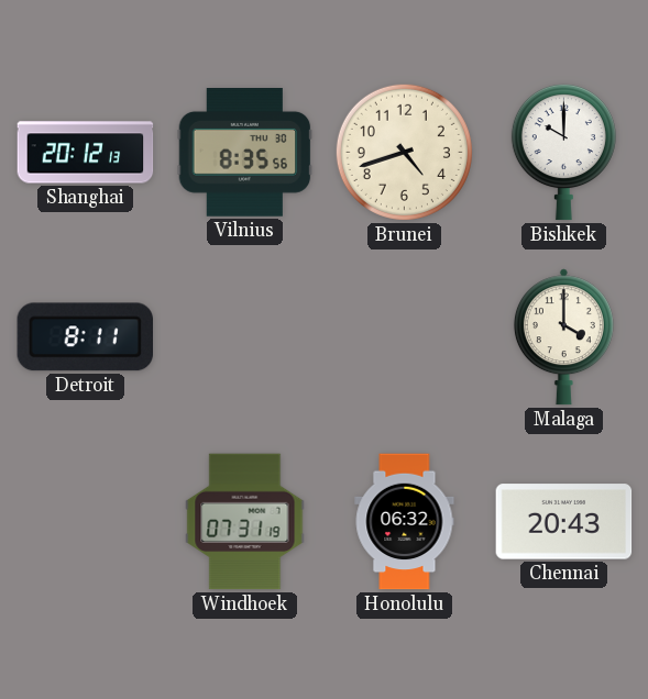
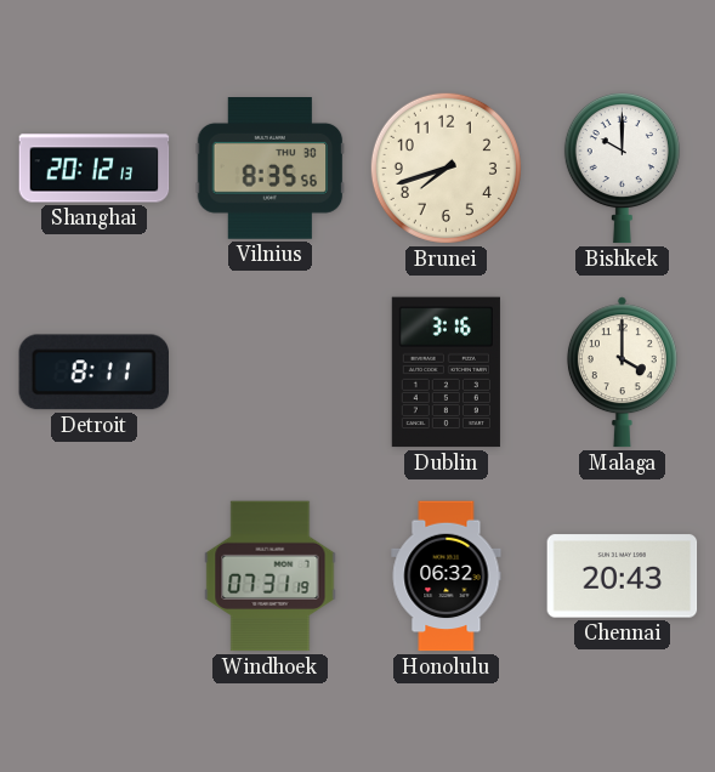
Brunei: 4:42 -> 7:42
Dublin: none -> 3:16
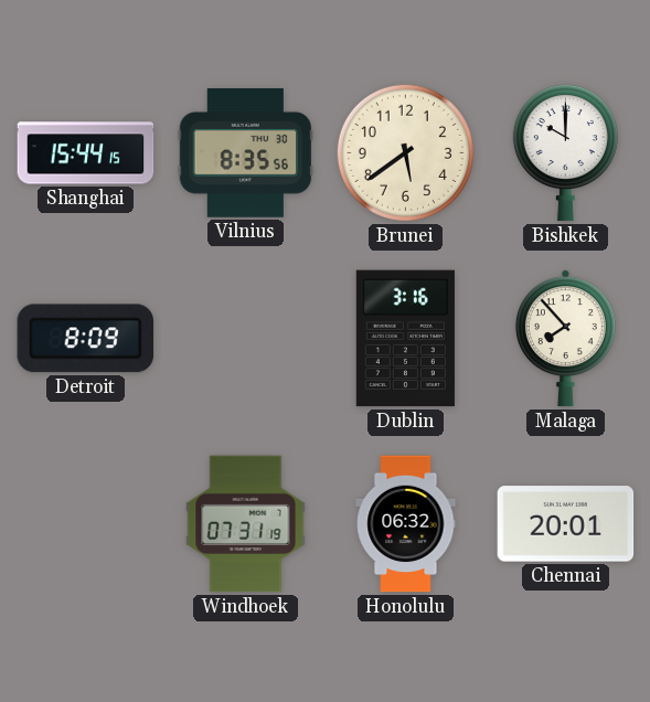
Shanghai: 20:12 -> 15:44
Brunei: 7:42 -> 5:39
Detroit: 8:11 -> 8:09
Malaga: 4:00 -> 7:53
Chennai: 20:43 -> 20:01
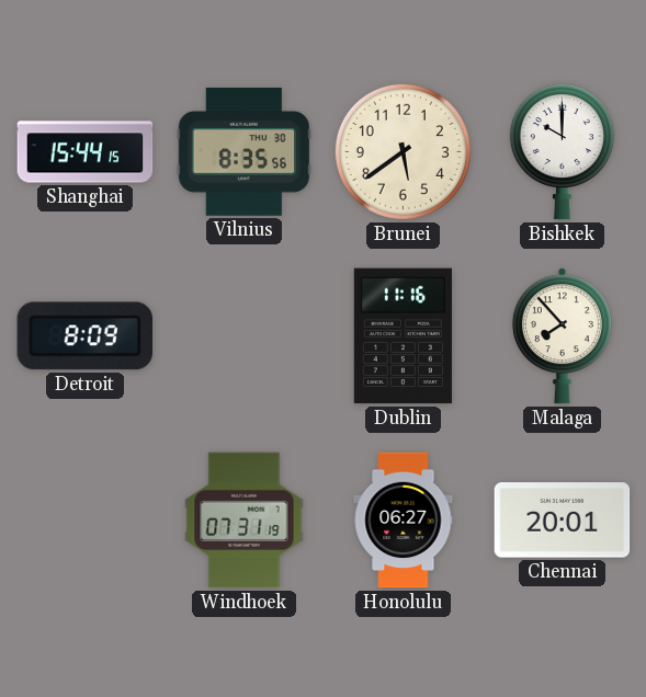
Dublin: 3:16 -> 11:16
Honolulu: 06:32 -> 06:27
